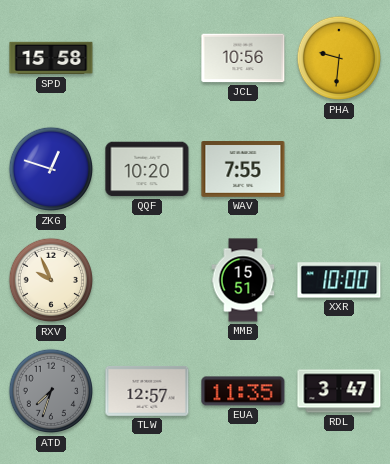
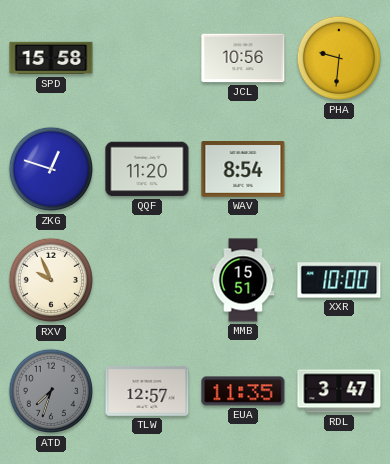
QQF: 10:20 -> 11:20
WAV: 7:55 -> 8:54
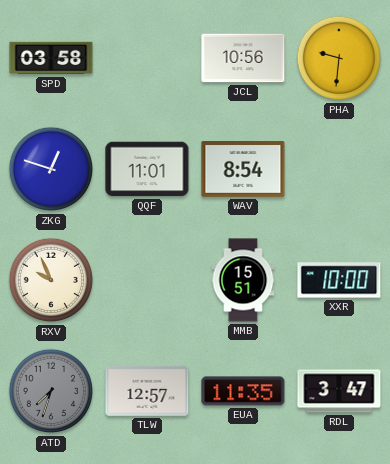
SPD: 15:58 -> 03:58
QQF: 11:20 -> 11:01
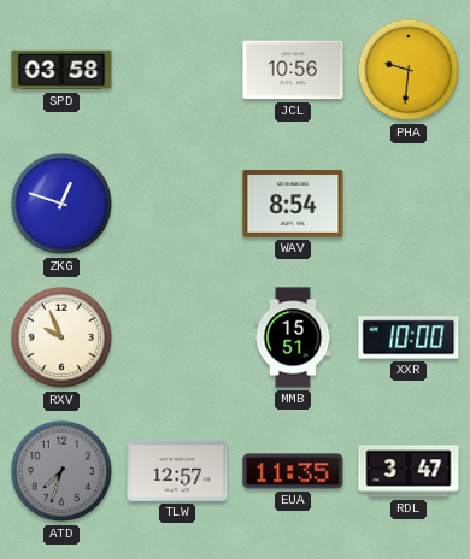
QQF: 11:01 -> none
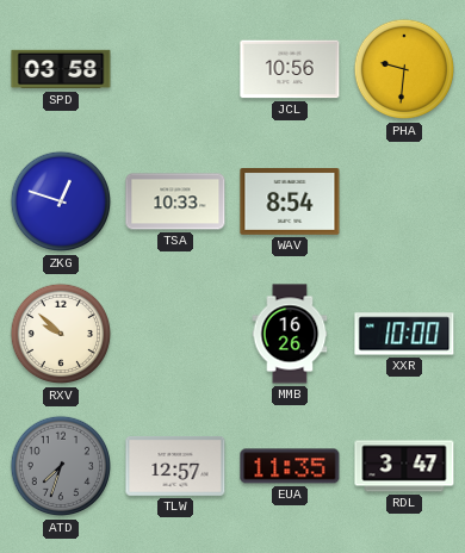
TSA: none -> 10:33
RXV: 9:56 -> 9:52
MMB: 15:51 -> 16:26
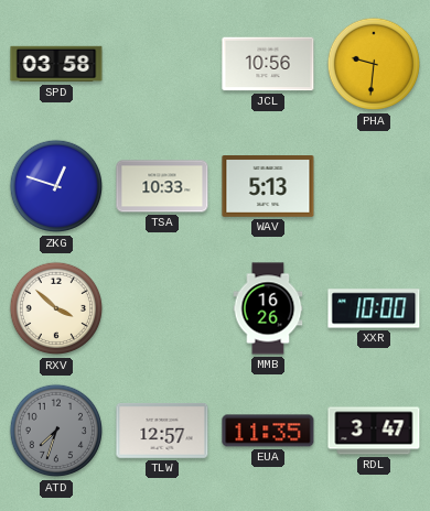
WAV: 8:54 -> 5:13
RXV: 9:52 -> 3:52
